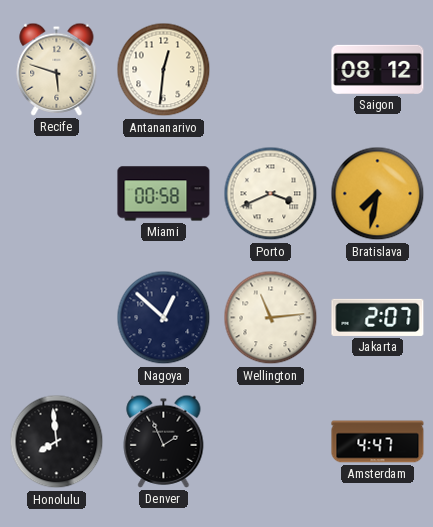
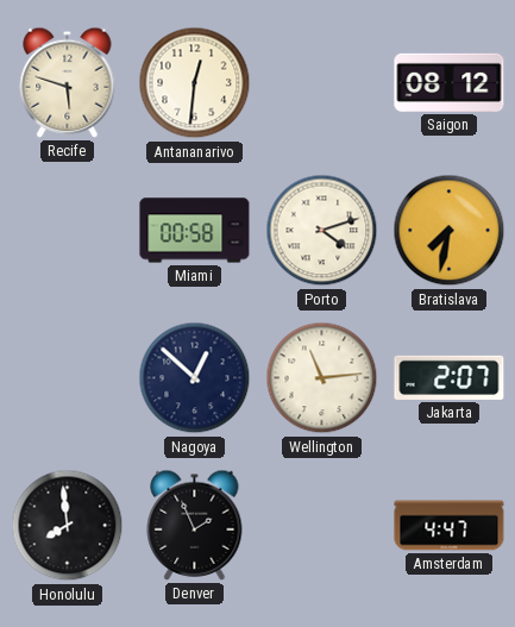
Porto: 3:41 -> 4:12
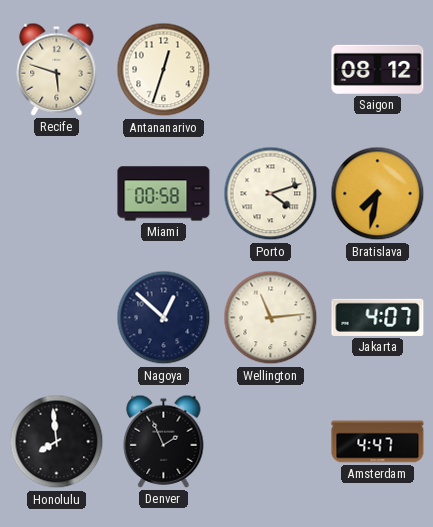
Antananarivo: 12:31 -> 12:33
Jakarta: 2:07 -> 4:07
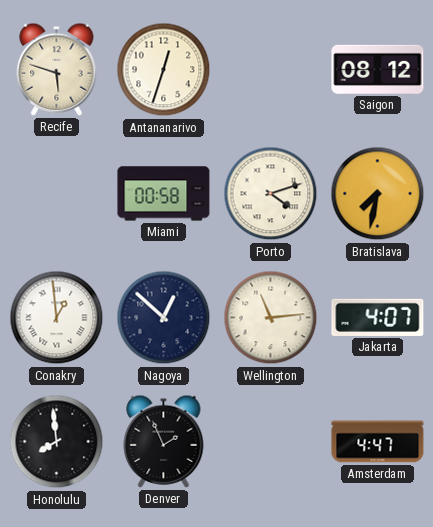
Conakry: none -> 12:59
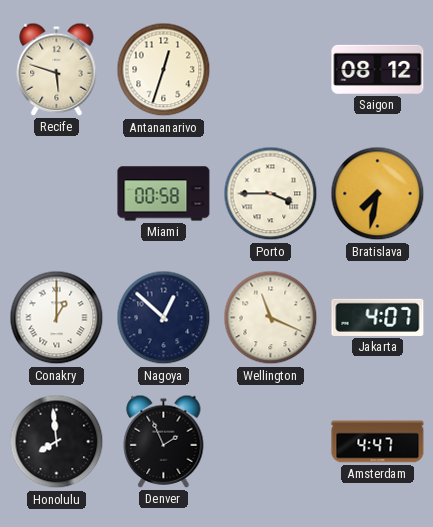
Porto: 4:12 -> 3:45
Conakry: 12:59 -> 1:00
Wellington: 11:14 -> 11:19
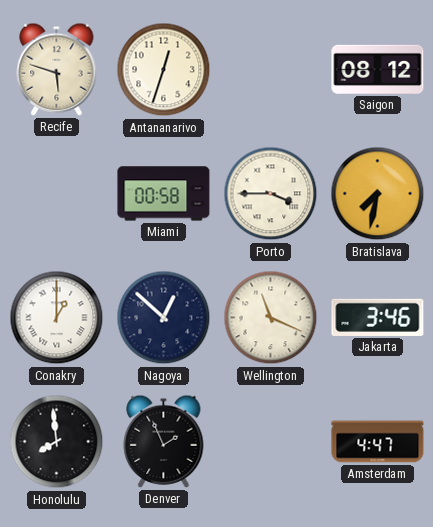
Jakarta: 4:07 -> 3:46
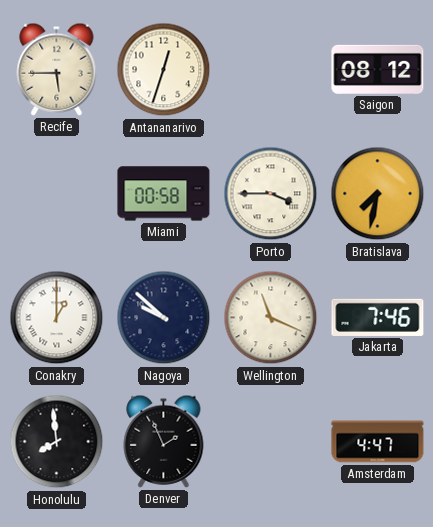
Recife: 5:48 -> 5:45
Nagoya: 12:52 -> 9:52
Jakarta: 3:46 -> 7:46
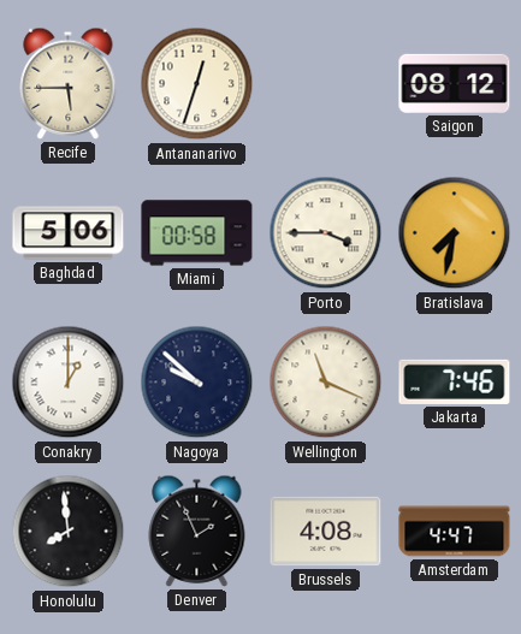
Baghdad: none -> 5:06
Brussels: none -> 4:08
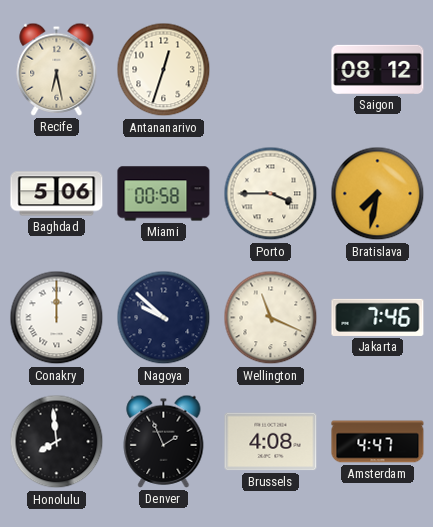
Recife: 5:45 -> 6:28
Conakry: 1:00 -> 12:00
